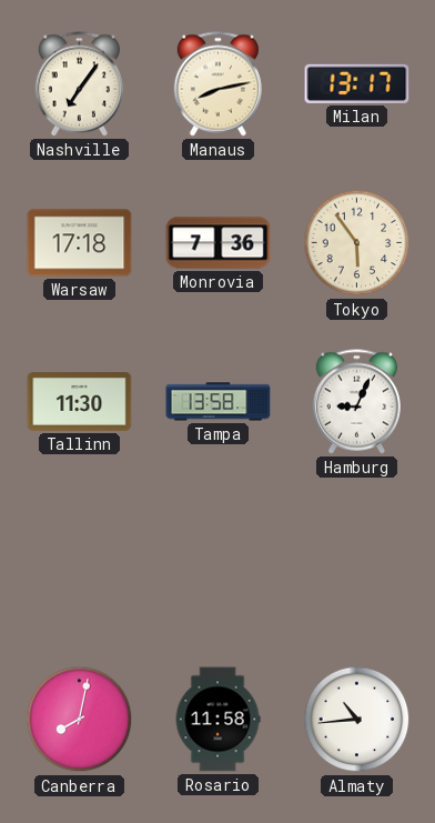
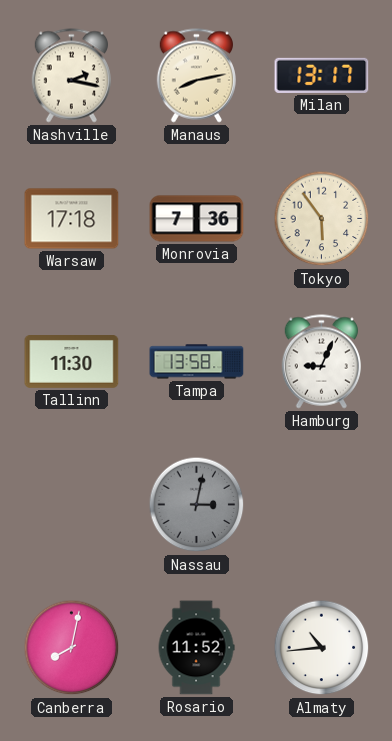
Nashville: 7:06 -> 2:17
Nassau: none -> 3:02
Rosario: 11:58 -> 11:52
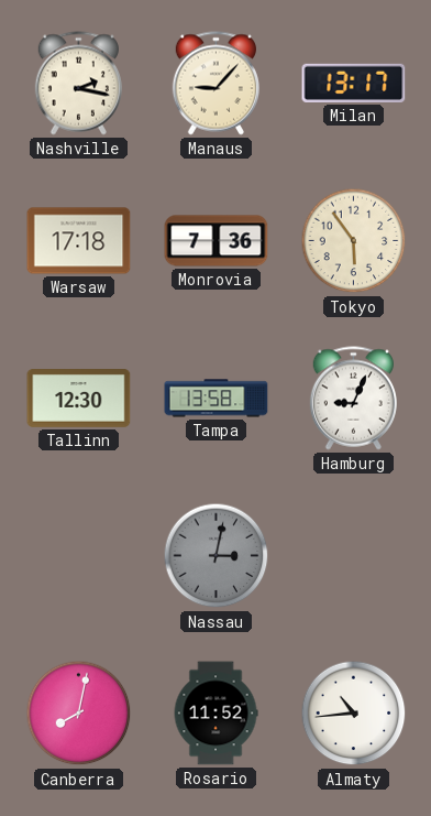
Manaus: 8:13 -> 9:07
Tallinn: 11:30 -> 12:30
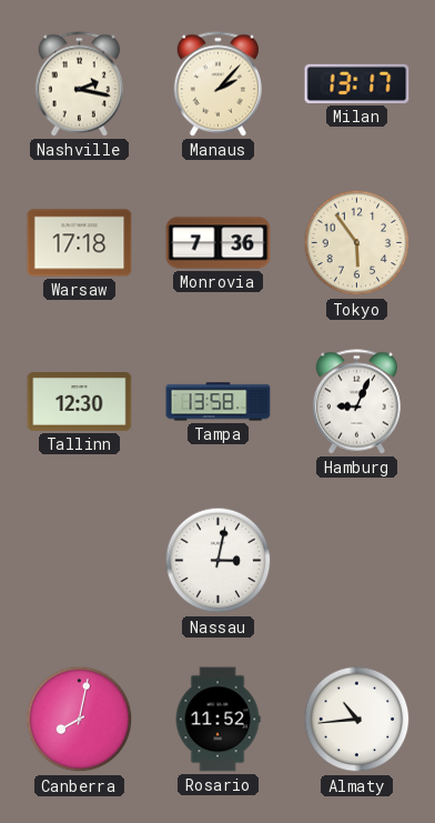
Manaus: 9:07 -> 2:07
Nassau dial: grey -> white
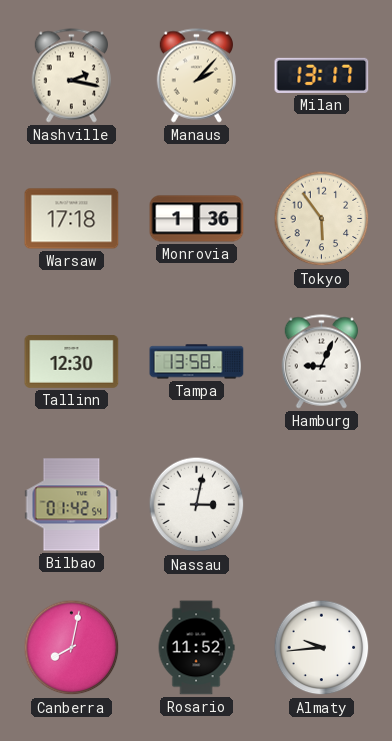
Monrovia: 7:36 -> 1:36
Bilbao: none -> 01:42
Almaty: 10:44 -> 9:44
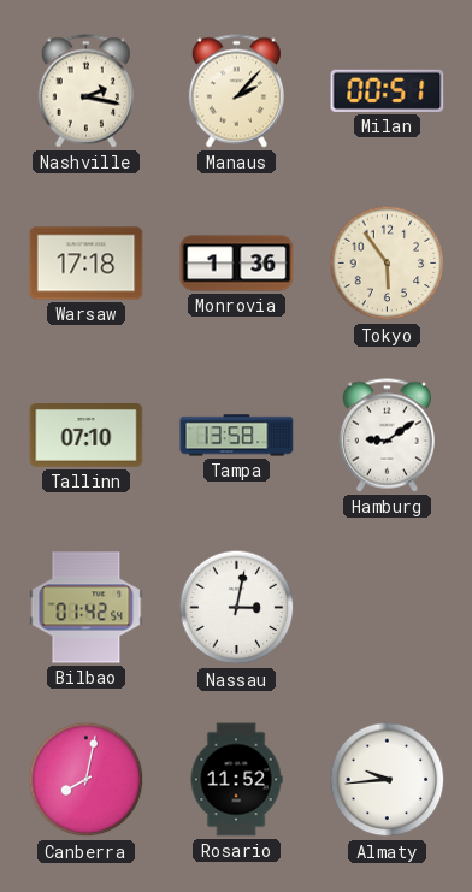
Milan: 13:17 -> 00:51
Tallinn: 12:30 -> 07:10
Hamburg: 9:04 -> 9:09
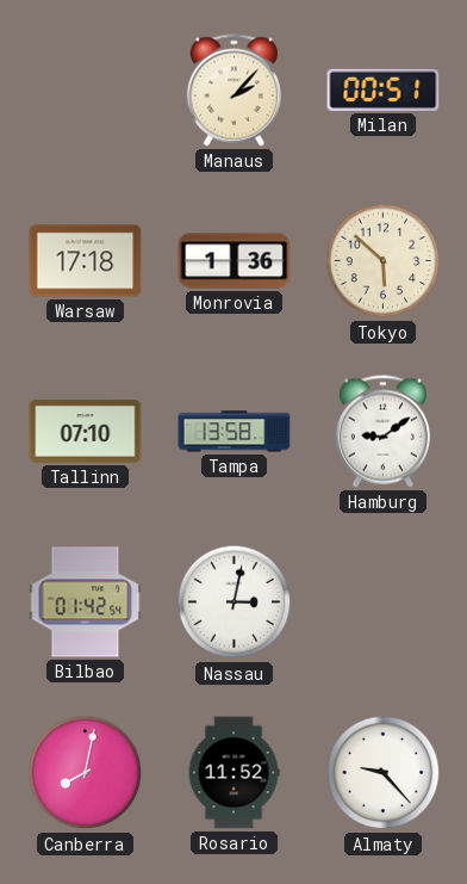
Nashville: 2:17 -> none
Tokyo: 5:54 -> 5:52
Almaty: 9:44 -> 9:23
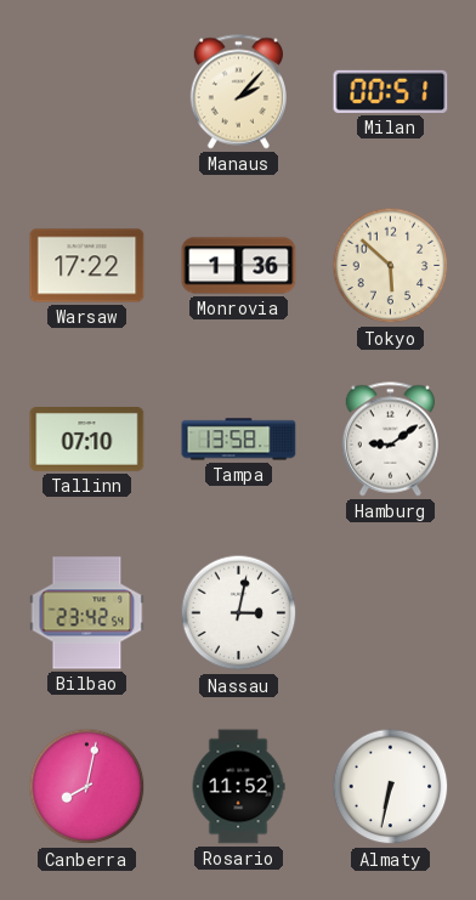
Warsaw: 17:18 -> 17:22
Bilbao: 01:42 -> 23:42
Almaty: 9:23 -> 6:32
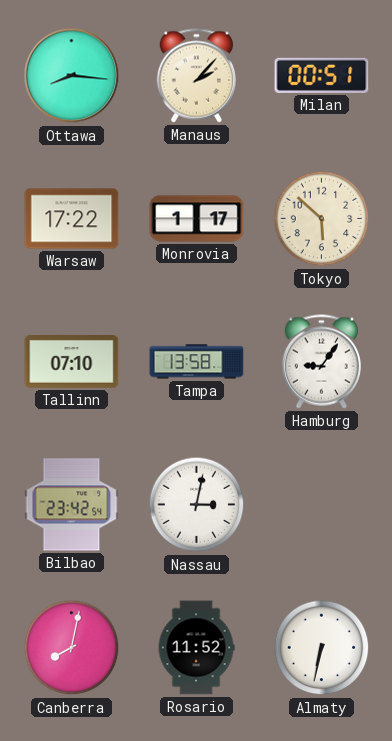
Ottawa: none -> 8:16
Monrovia: 1:36 -> 1:17
Hamburg: 9:09 -> 9:06
